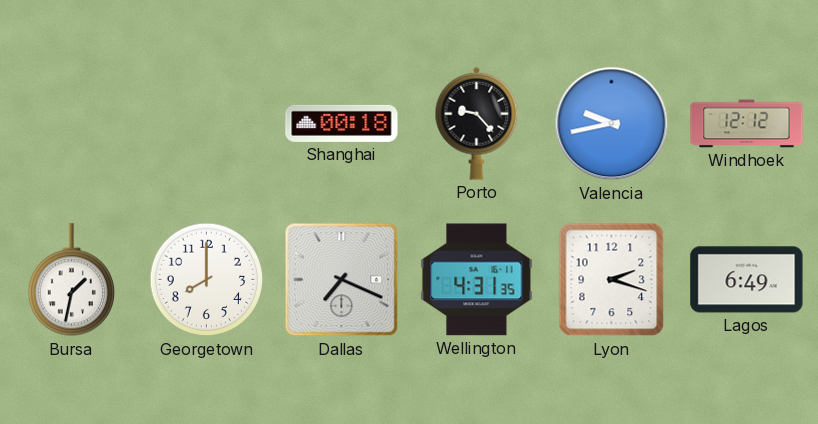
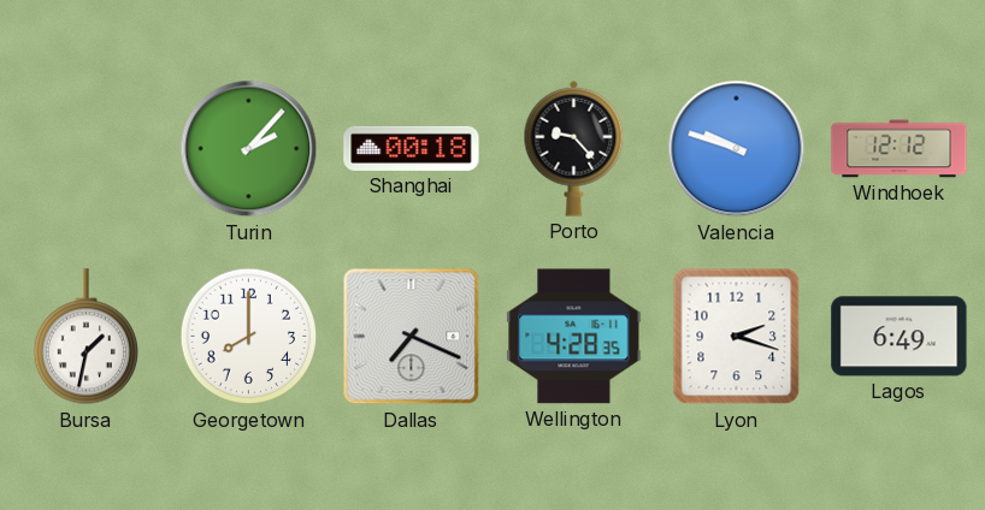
Turin: none -> 2:07
Valencia: 9:43 -> 9:48
Wellington: 4:31 -> 4:28
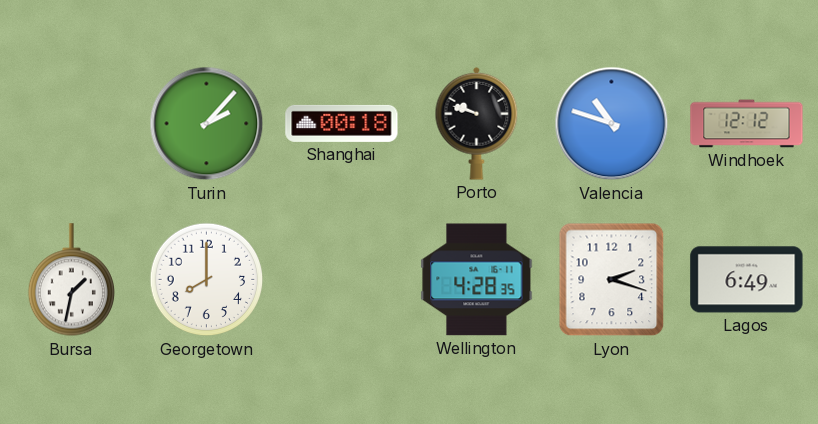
Porto: 9:23 -> 9:48
Valencia: 9:48 -> 10:48
Dallas: 7:19 -> none
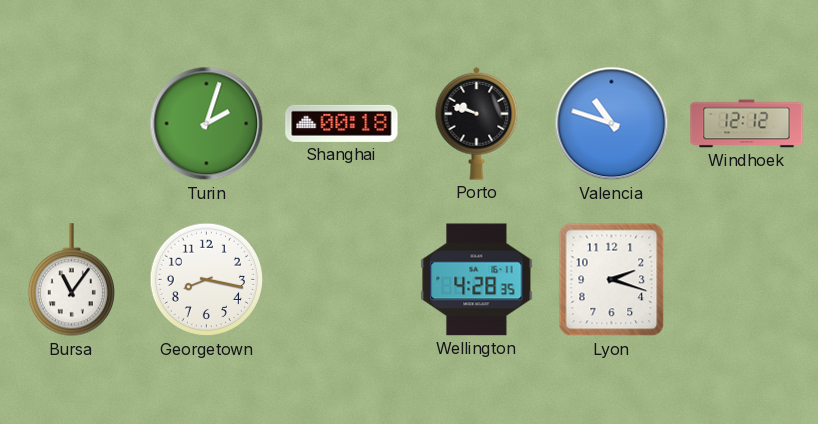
Turin: 2:07 -> 2:03
Bursa: 1:32 -> 11:06
Georgetown: 8:00 -> 8:17
Lagos: 6:49 -> none
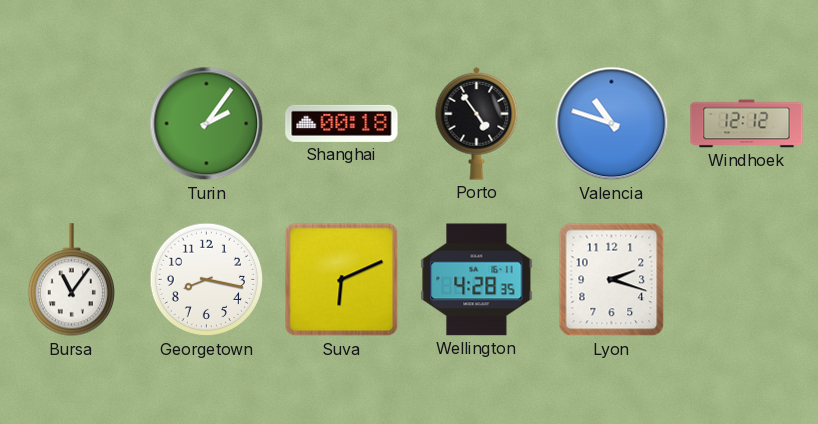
Turin: 2:03 -> 2:06
Porto: 9:48 -> 4:54
Suva: none -> 6:11
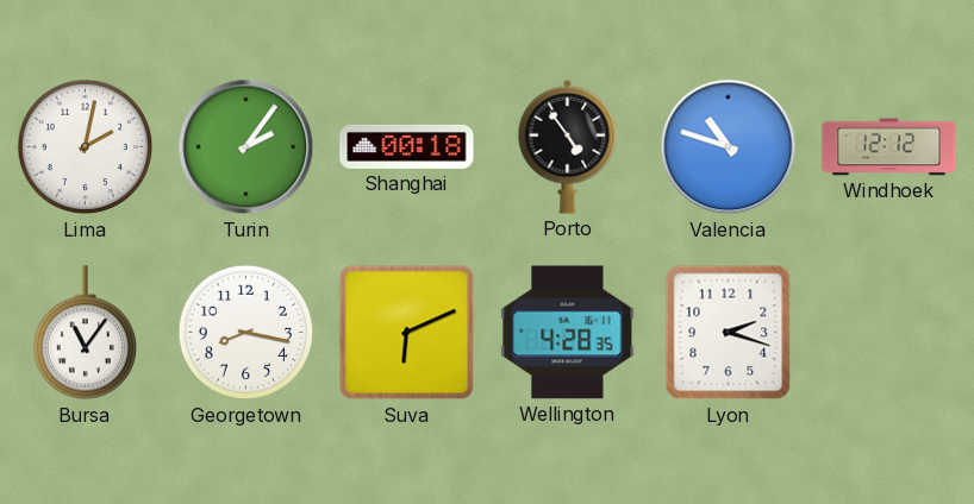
Lima: none -> 2:02
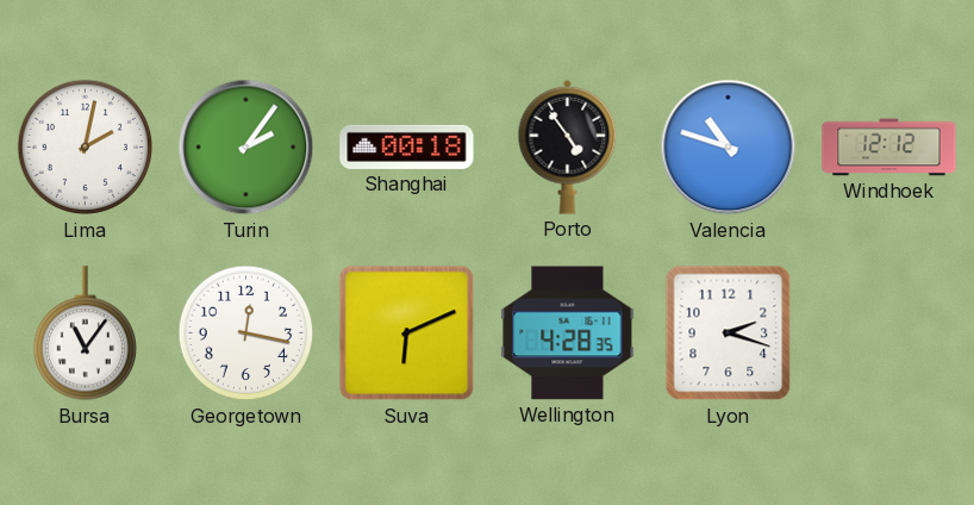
Georgetown: 8:17 -> 12:17
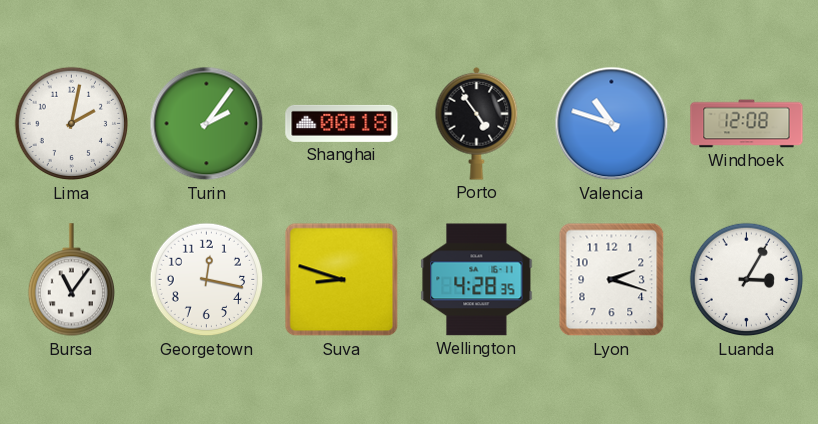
Windhoek: 12:12 -> 12:08
Suva: 6:11 -> 8:48
Luanda: none -> 3:05
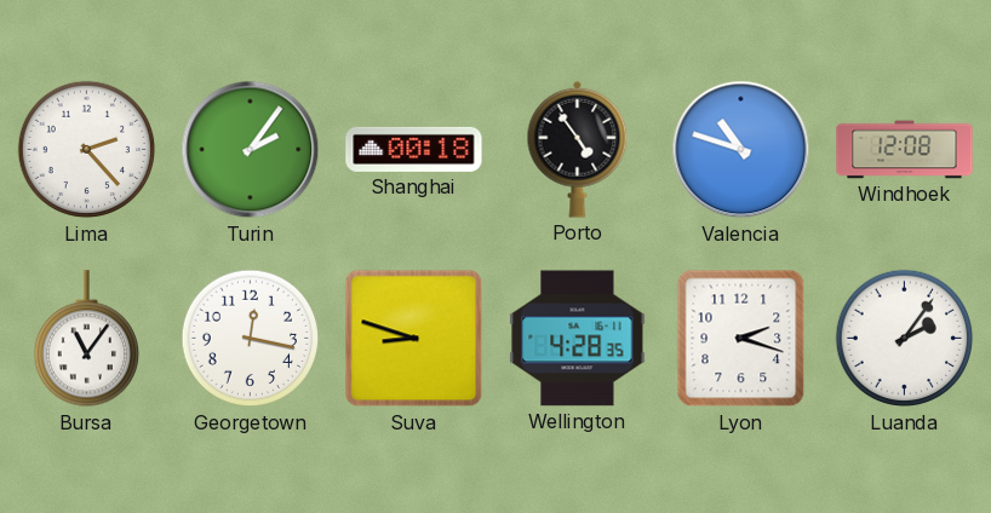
Lima: 2:02 -> 2:23
Luanda: 3:05 -> 2:06
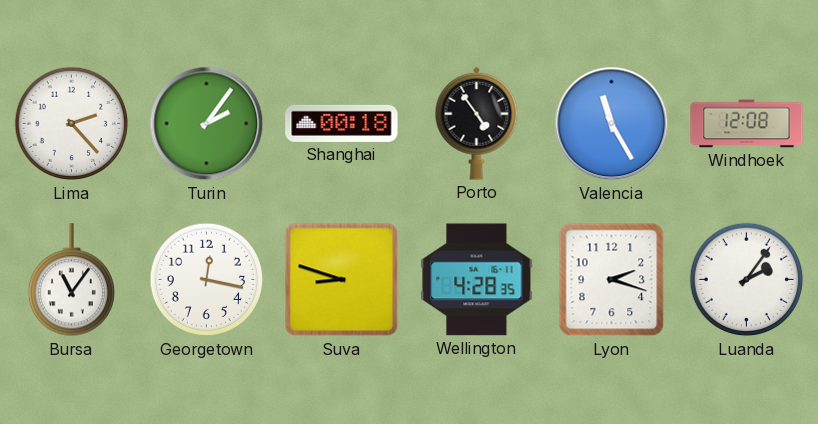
Valencia: 10:48 -> 11:25
